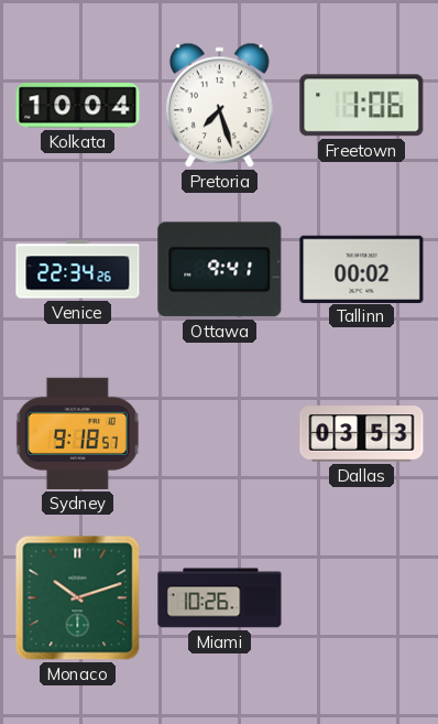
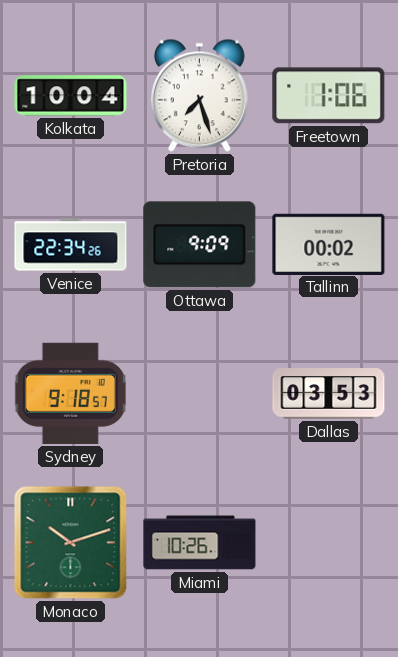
Ottawa: 9:41 -> 9:09
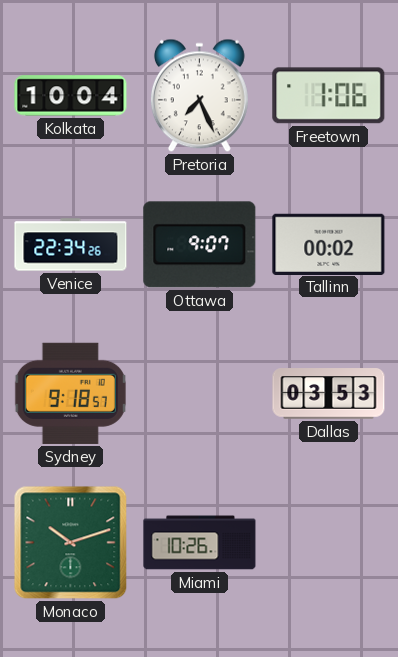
Pretoria: 7:27 -> 7:26
Ottawa: 9:09 -> 9:07
